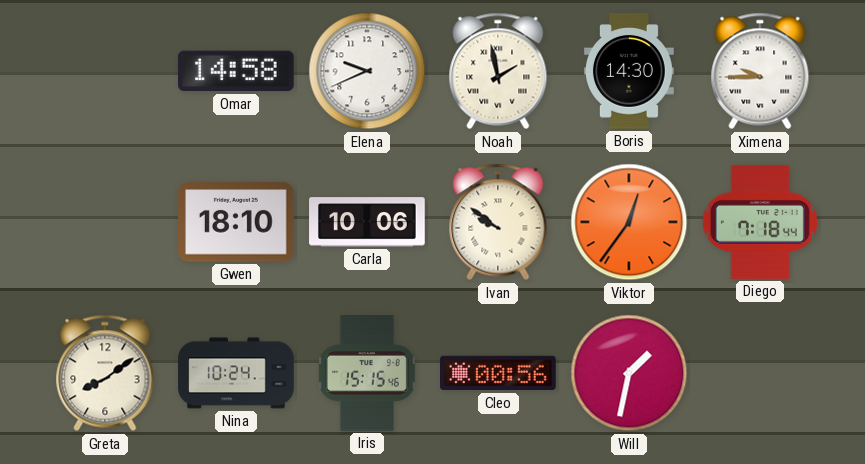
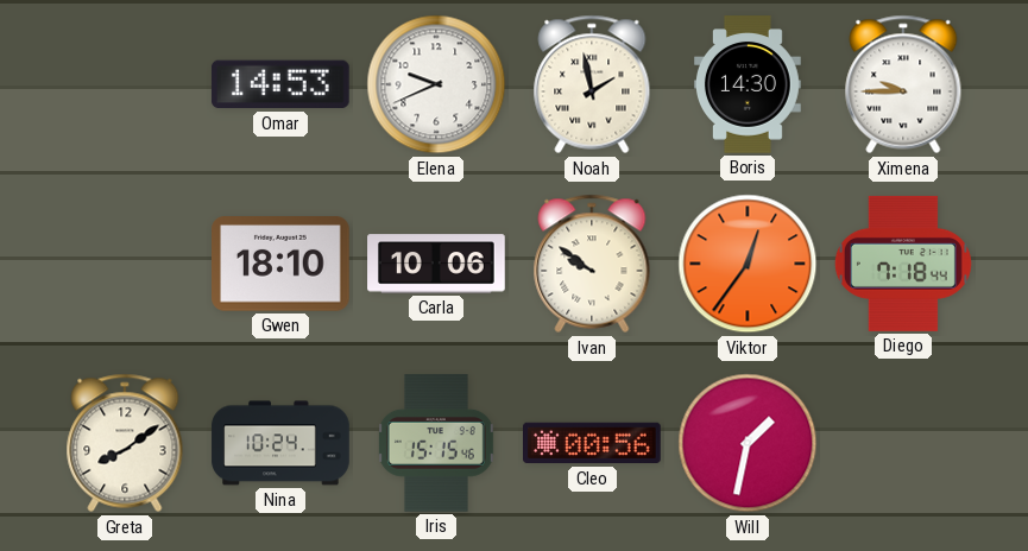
Omar: 14:58 -> 14:53
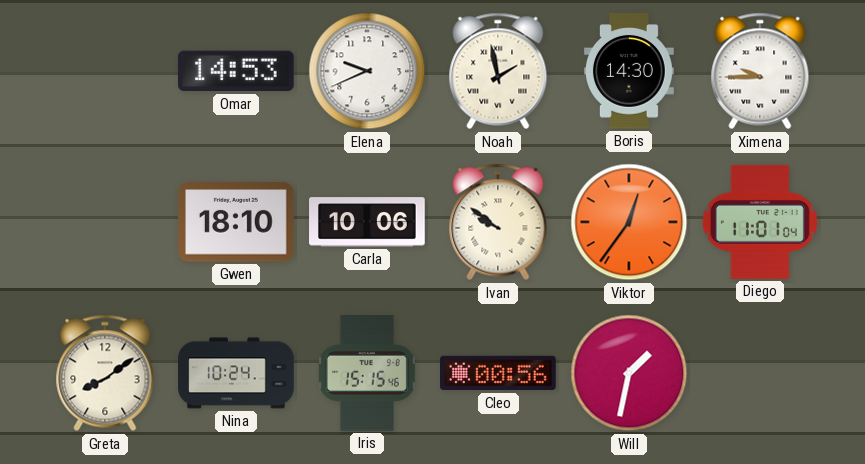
Diego: 7:18 -> 11:01
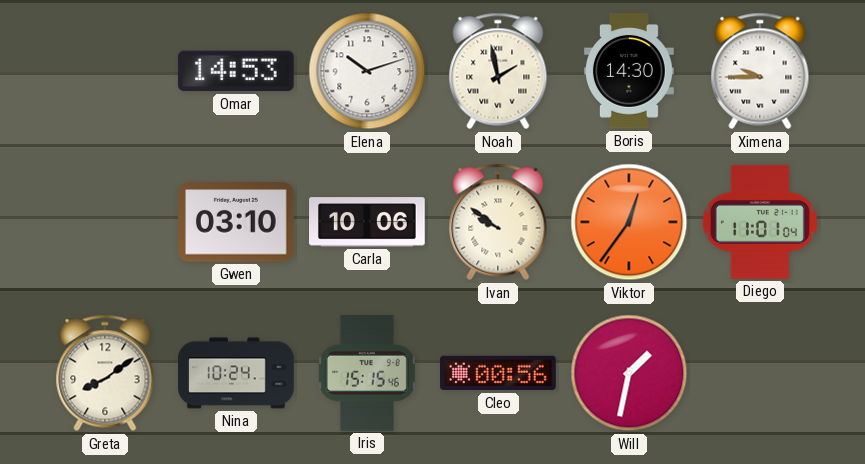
Elena: 9:41 -> 10:12
Gwen: 18:10 -> 03:10
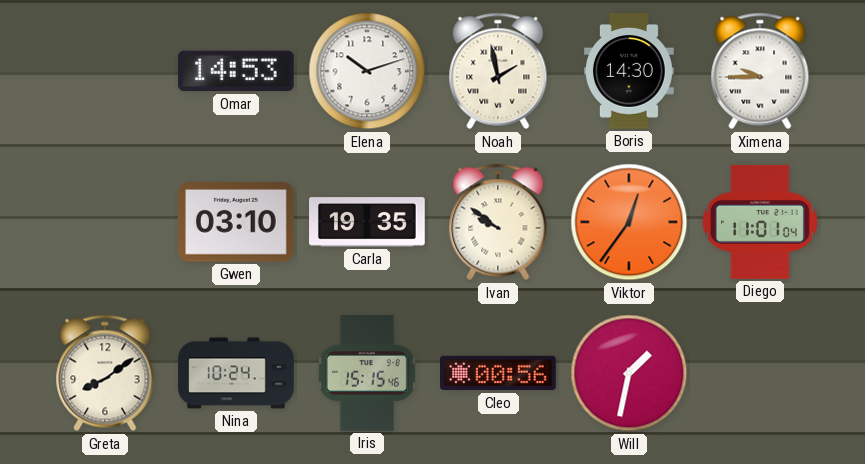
Carla: 10:06 -> 19:35
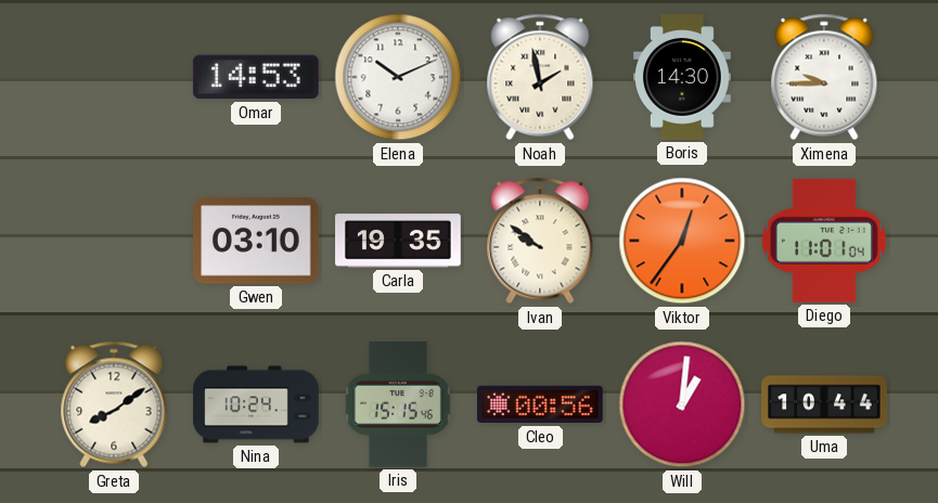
Elena: 10:12 -> 10:11
Will: 1:32 -> 1:01
Uma: none -> 10:44
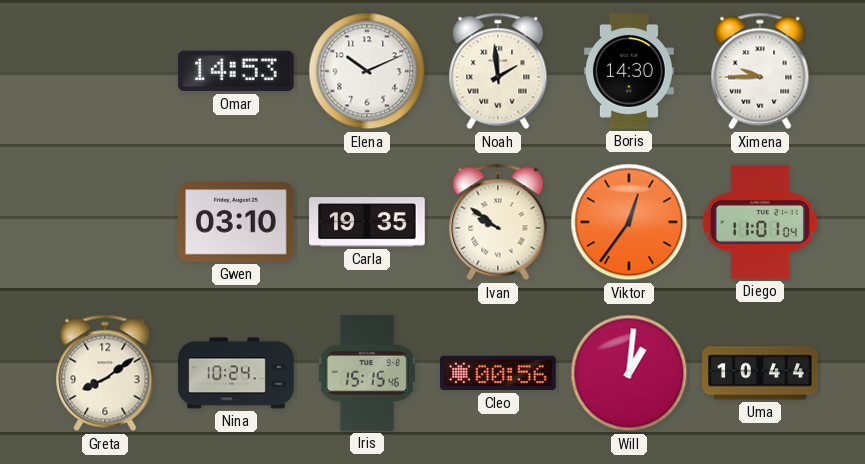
Noah: 1:58 -> 1:59
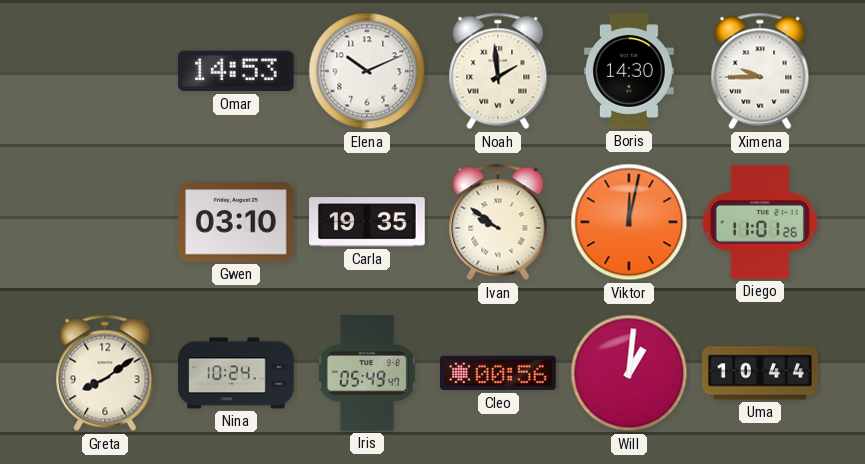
Viktor: 12:36 -> 12:02
Diego: 11:01:04 -> 11:01:26
Iris: 15:15 -> 05:49
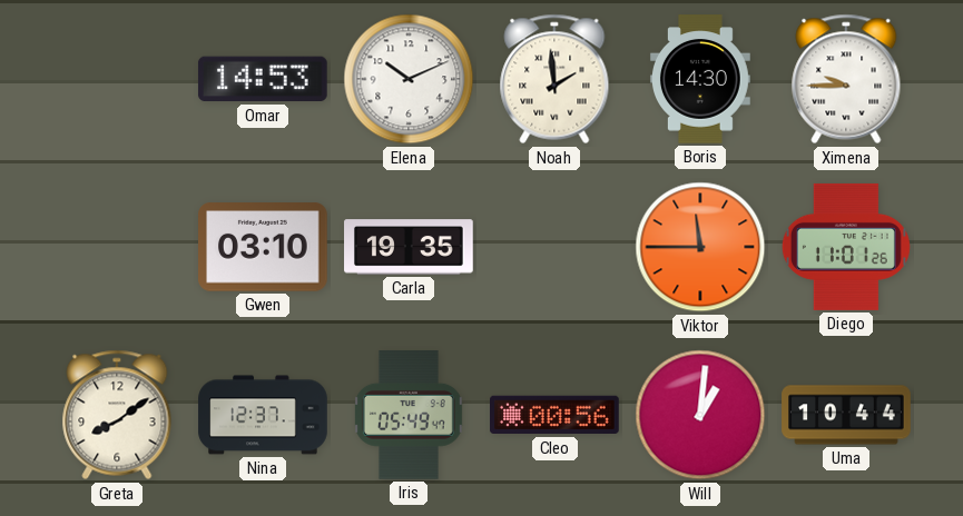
Ivan: 9:51 -> none
Viktor: 12:02 -> 11:45
Nina: 10:24 -> 12:37
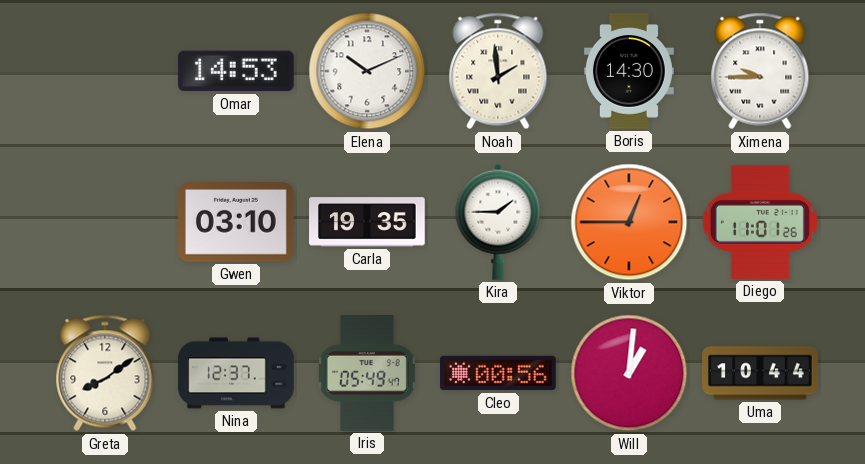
Kira: none -> 1:45
Viktor: 11:45 -> 12:45
